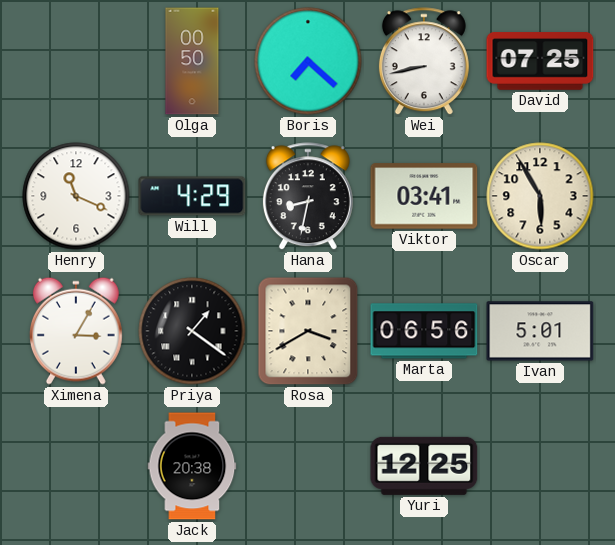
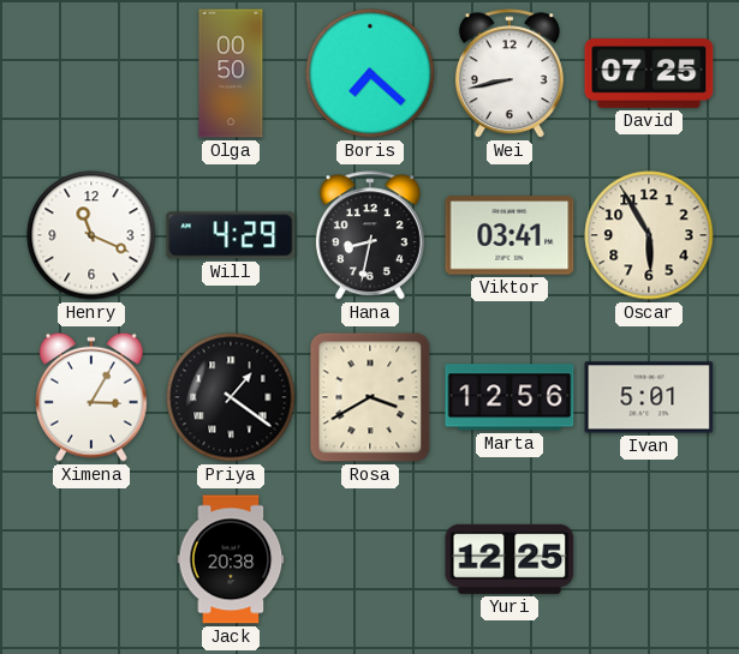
Marta: 06:56 -> 12:56
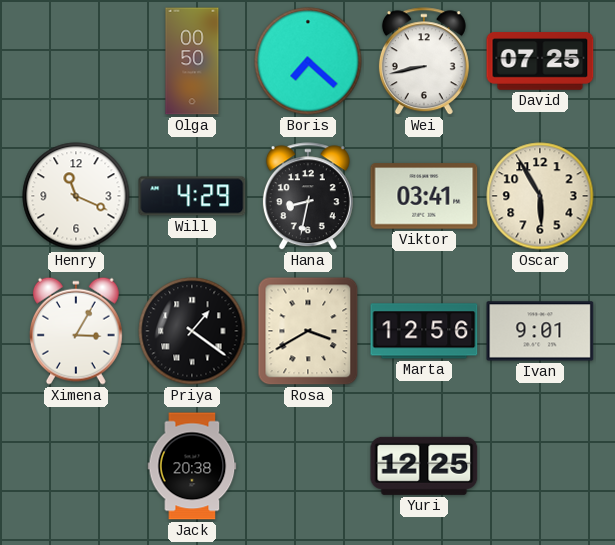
Ivan: 5:01 -> 9:01
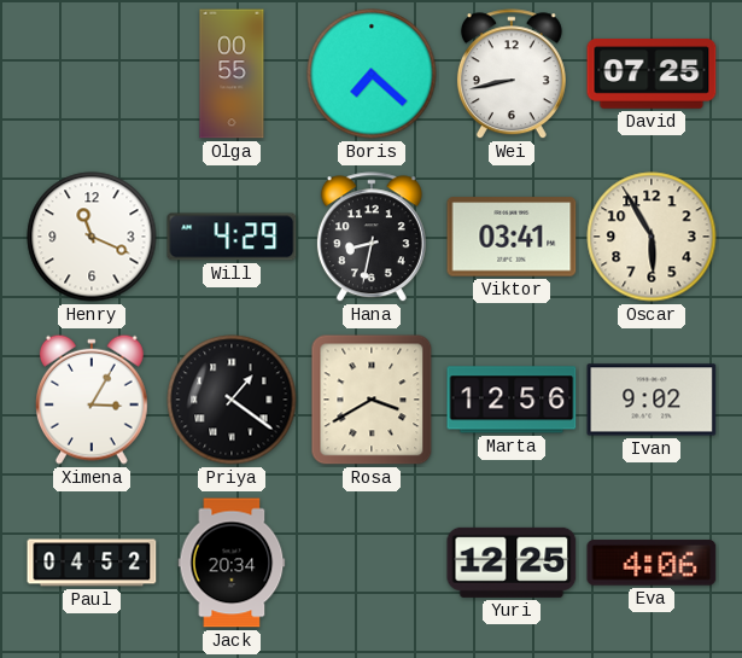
Olga: 00:50 -> 00:55
Ivan: 9:01 -> 9:02
Paul: none -> 04:52
Jack: 20:38 -> 20:34
Eva: none -> 4:06
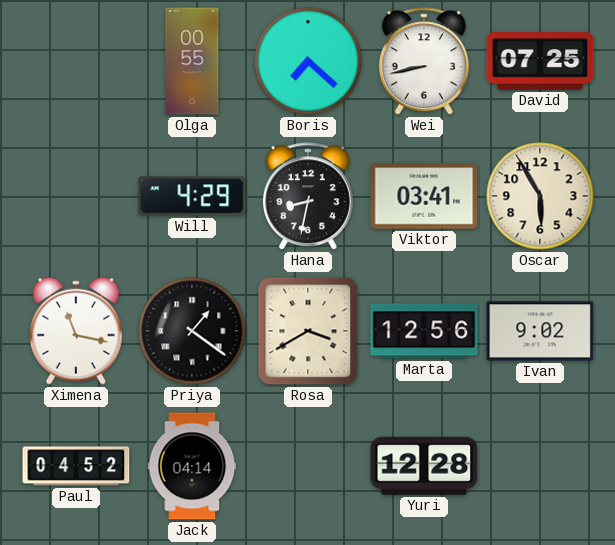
Henry: 11:19 -> none
Ximena: 3:05 -> 11:17
Jack: 20:34 -> 04:14
Yuri: 12:25 -> 12:28
Eva: 4:06 -> none
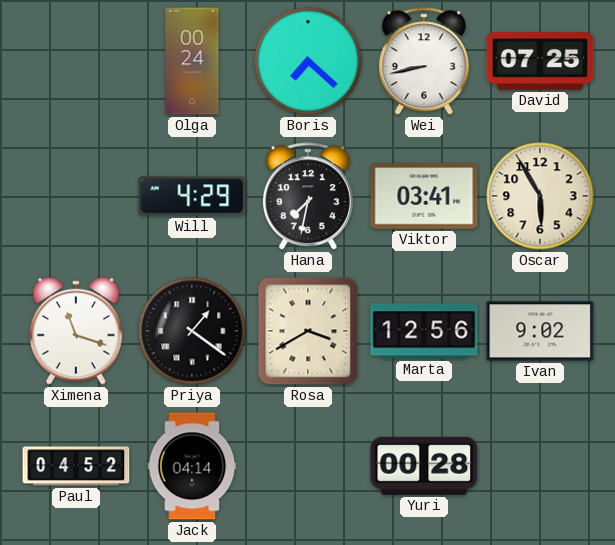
Olga: 00:55 -> 00:24
Hana: 8:32 -> 7:32
Ximena: 11:17 -> 11:18
Yuri: 12:28 -> 00:28
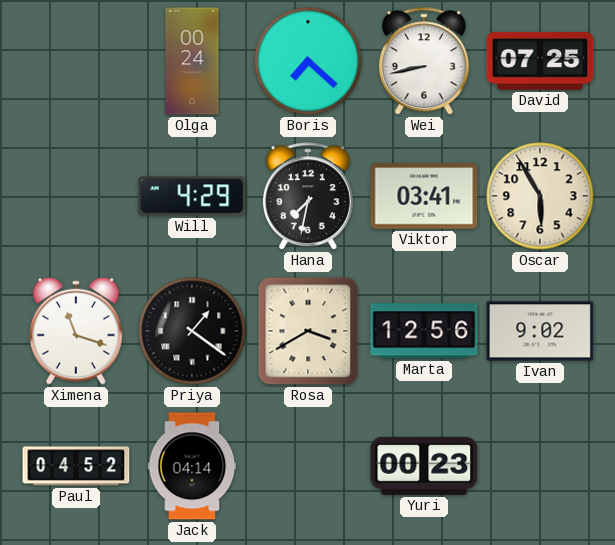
Yuri: 00:28 -> 00:23
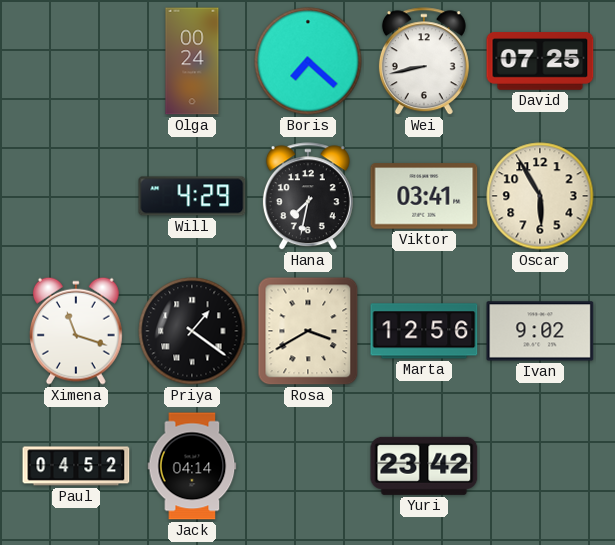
Yuri: 00:23 -> 23:42
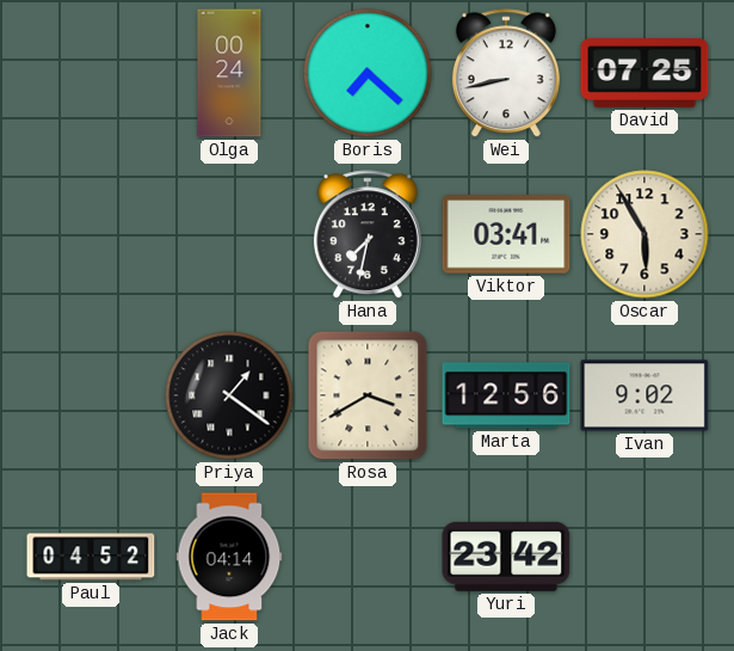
Will: 4:29 -> none
Ximena: 11:18 -> none
